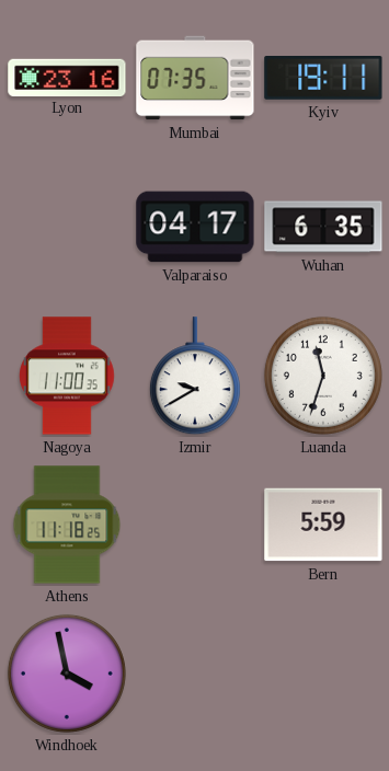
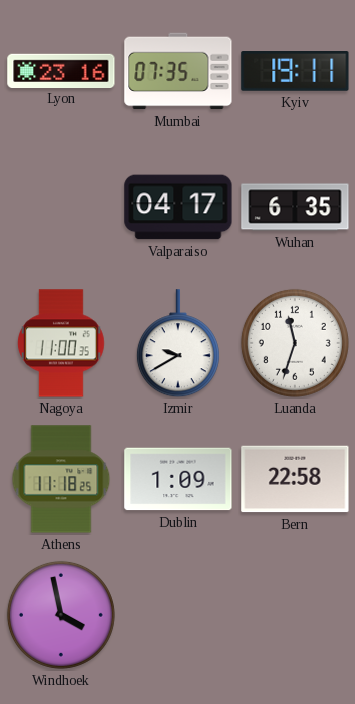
Dublin: none -> 1:09
Bern: 5:59 -> 22:58
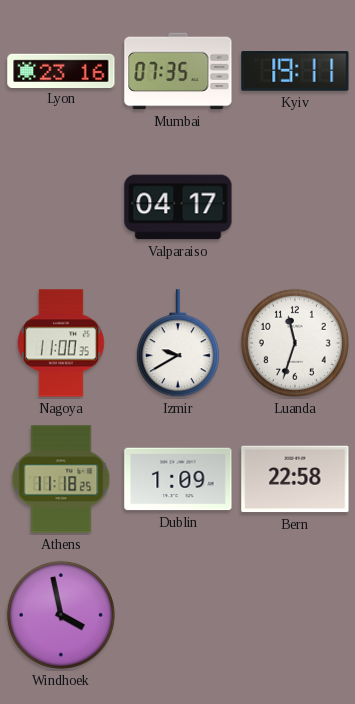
Wuhan: 6:35 -> none
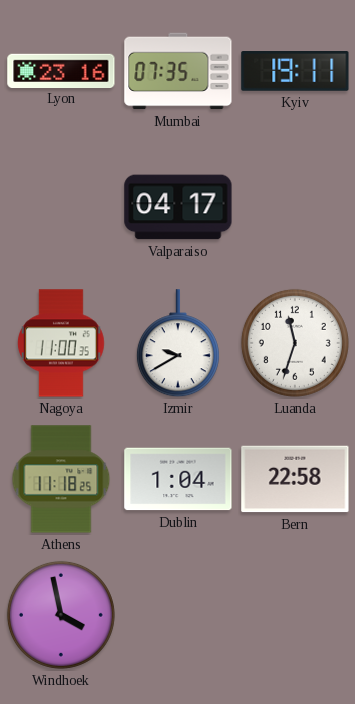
Dublin: 1:09 -> 1:04
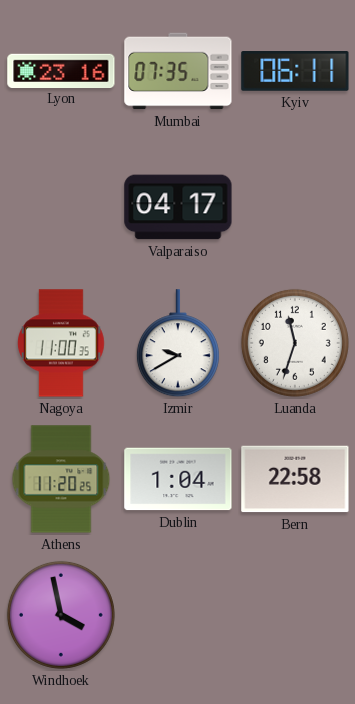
Kyiv: 19:11 -> 06:11
Athens: 11:18 -> 11:20
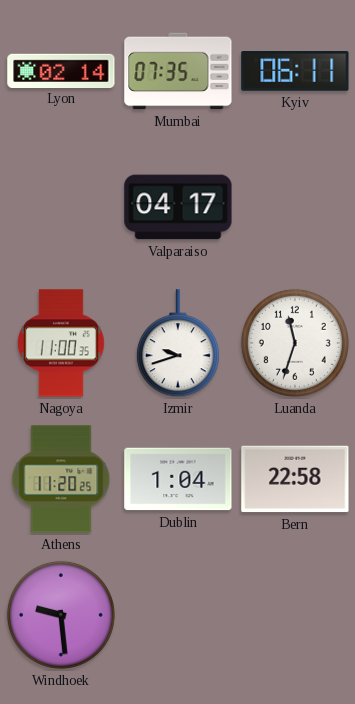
Lyon: 23:16 -> 02:14
Izmir: 9:40 -> 9:42
Windhoek: 3:58 -> 9:29
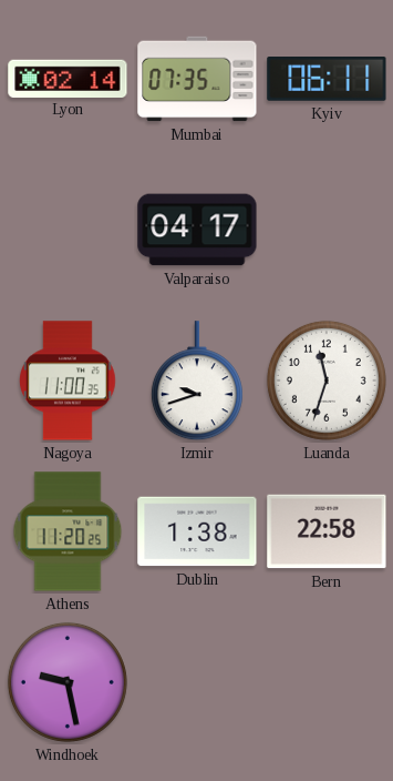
Dublin: 1:04 -> 1:38
Windhoek: 9:29 -> 9:28
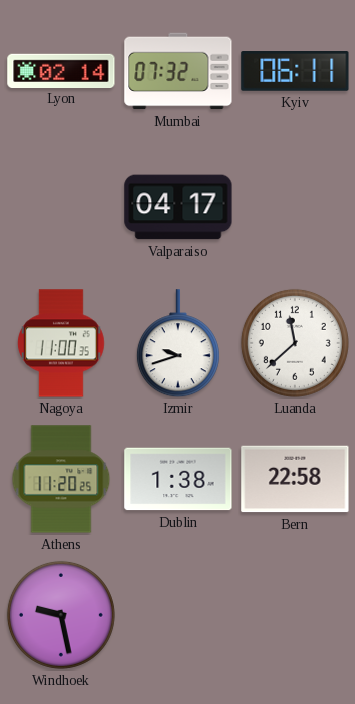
Mumbai: 07:35 -> 07:32
Luanda: 11:33 -> 11:38
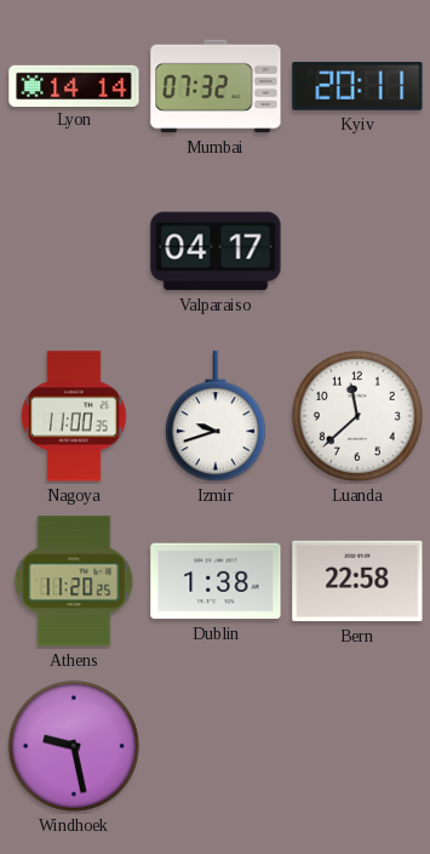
Lyon: 02:14 -> 14:14
Kyiv: 06:11 -> 20:11
